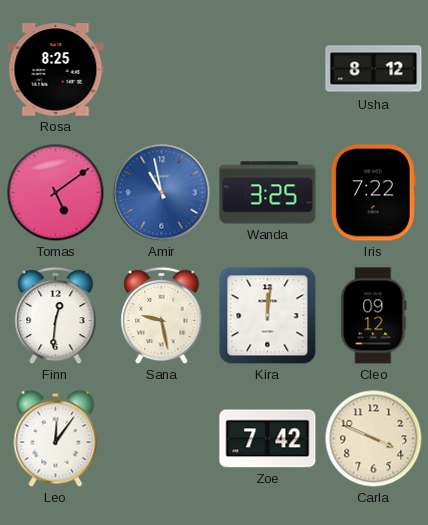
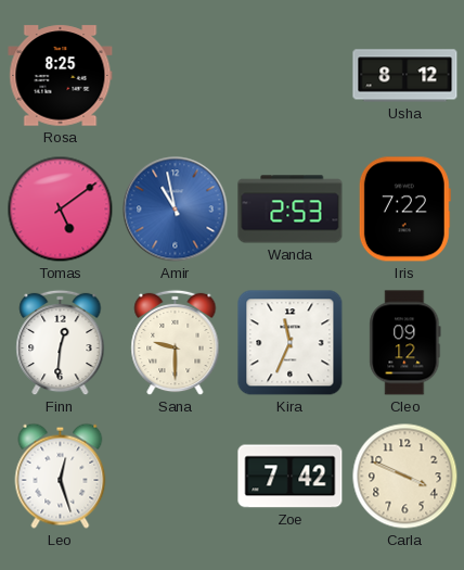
Wanda: 3:25 -> 2:53
Sana: 9:28 -> 9:30
Kira: 12:01 -> 11:34
Leo: 12:06 -> 12:27
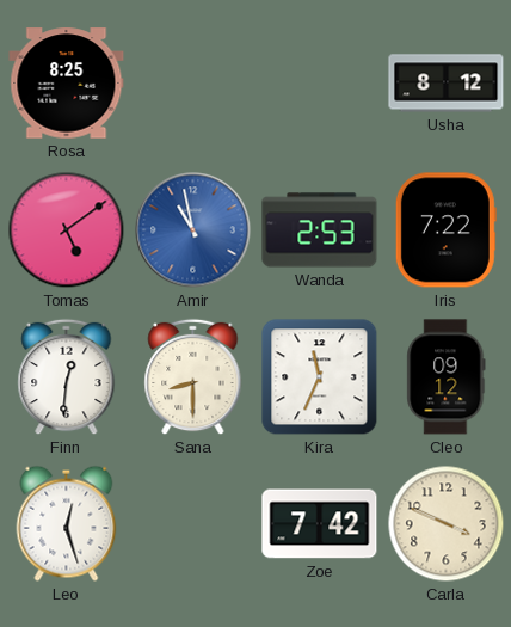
Sana: 9:30 -> 8:30
